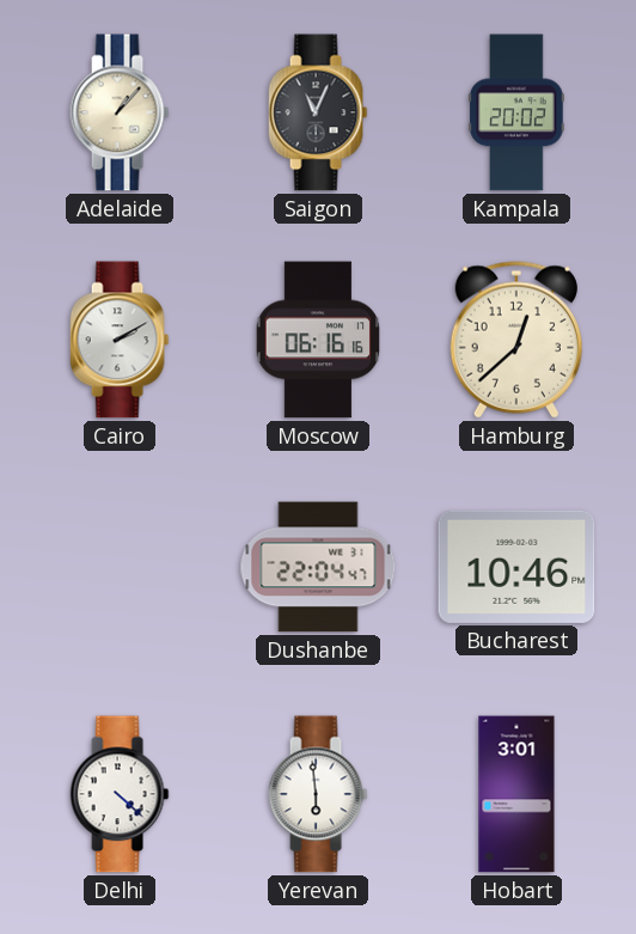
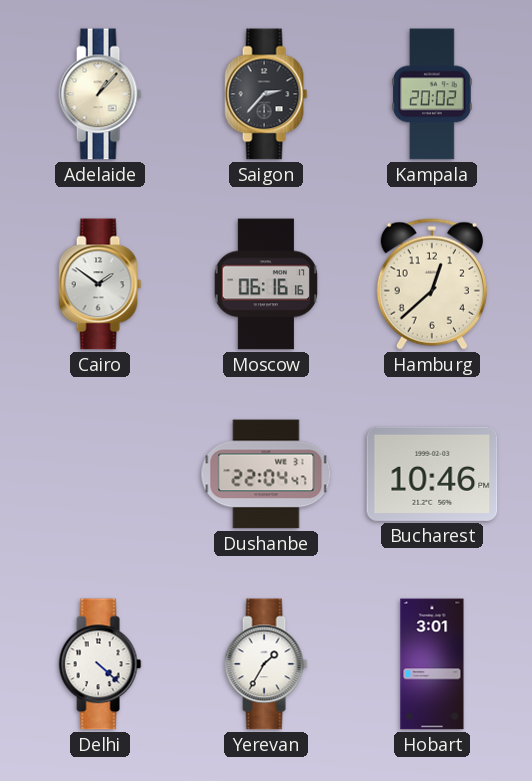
Saigon: 11:04 -> 2:37
Cairo: 2:10 -> 1:51
Yerevan: 5:59 -> 1:35
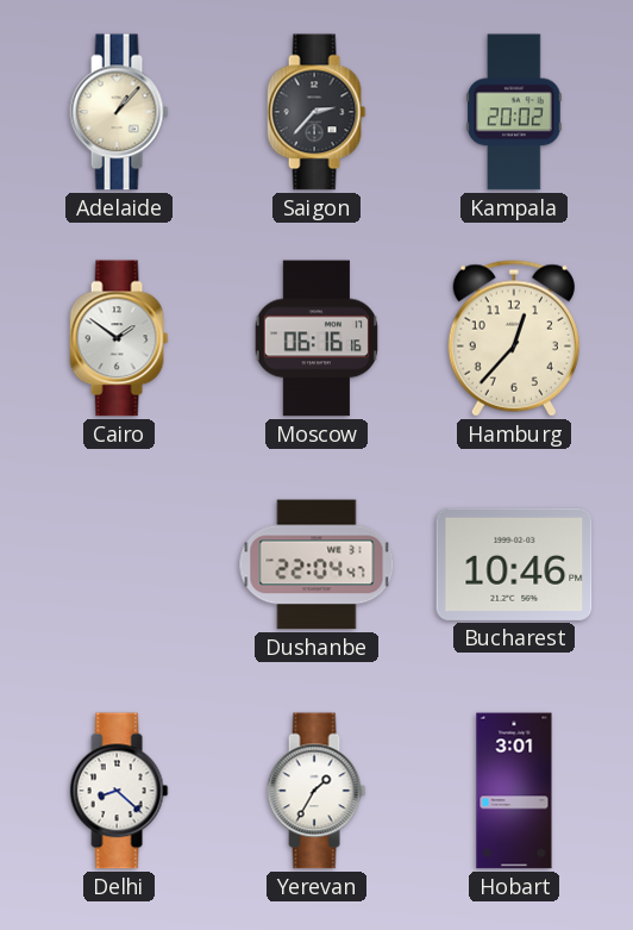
Hamburg: 12:38 -> 12:37
Delhi: 4:22 -> 8:22
